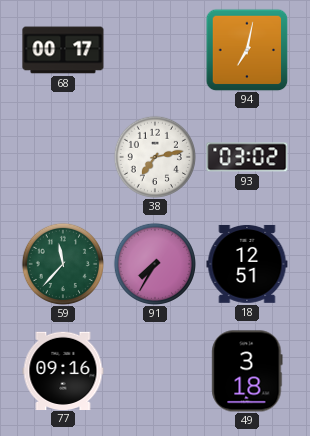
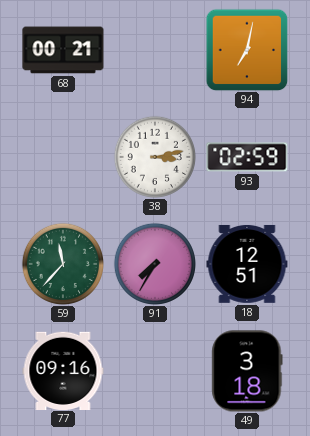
68: 00:17 -> 00:21
38: 7:13 -> 3:13
93: 03:02 -> 02:59
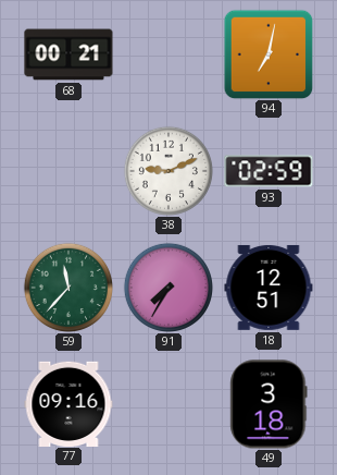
38: 3:13 -> 9:11
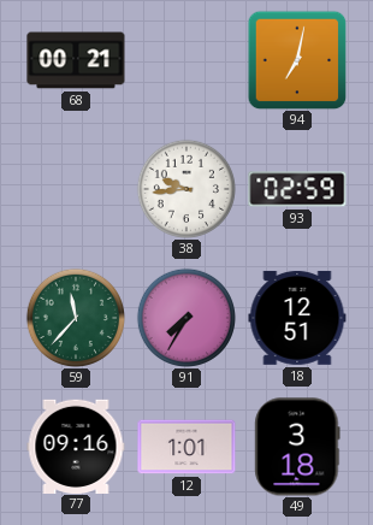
38: 9:11 -> 9:44
12: none -> 1:01
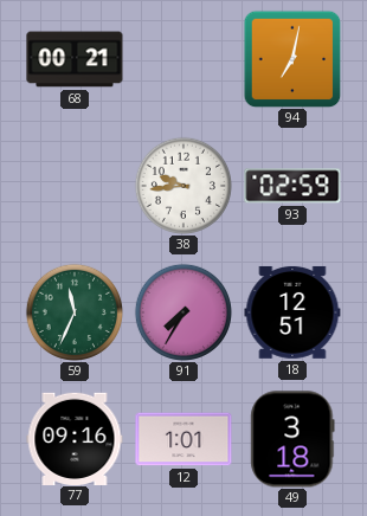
59: 11:37 -> 11:34
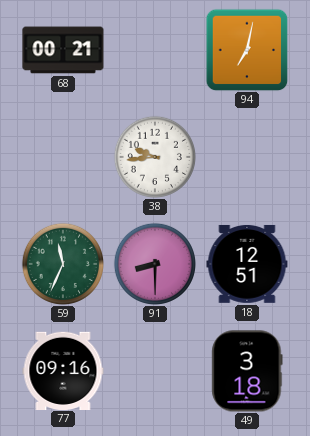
93: 02:59 -> none
91: 7:35 -> 8:30
12: 1:01 -> none
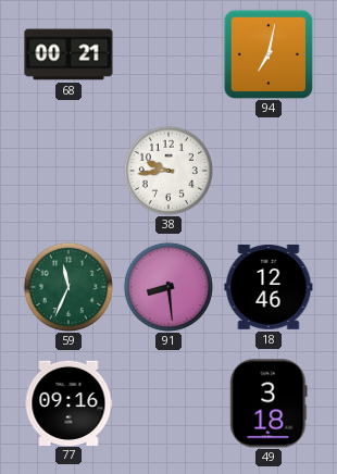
91: 8:30 -> 8:29
18: 12:51 -> 12:46
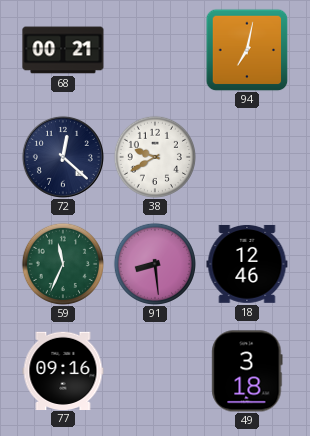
72: none -> 12:22
38: 9:44 -> 9:40
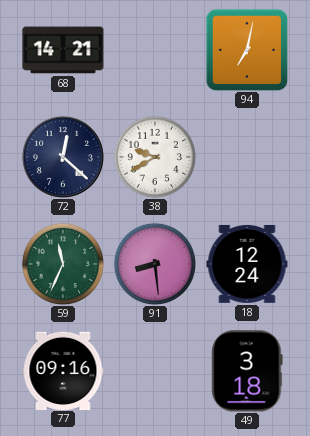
68: 00:21 -> 14:21
18: 12:46 -> 12:24
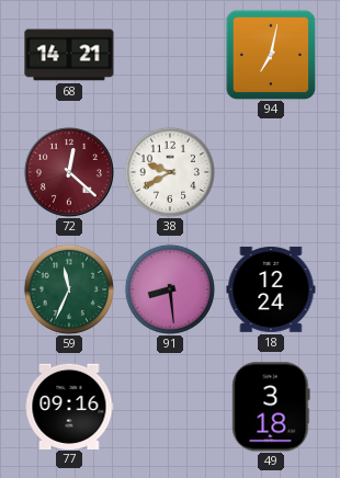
72 dial: navy -> burgundy
